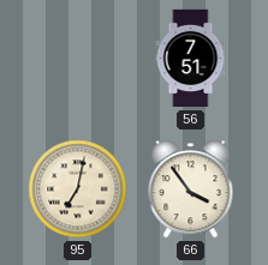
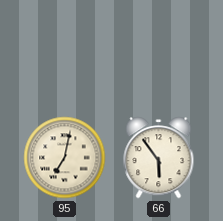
56: 7:51 -> none
66: 3:54 -> 5:54
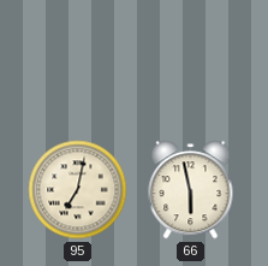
66: 5:54 -> 5:58
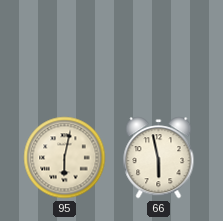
95: 7:02 -> 6:02
